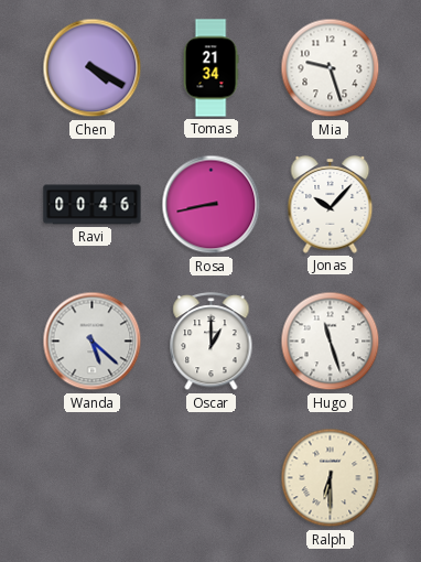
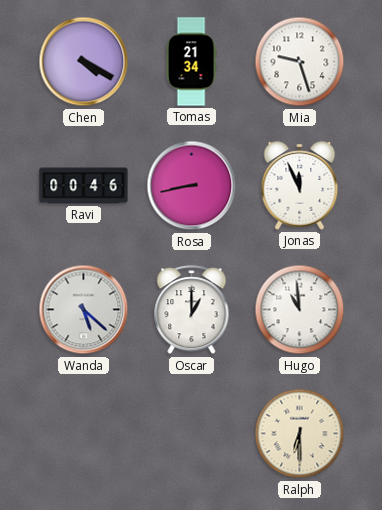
Jonas: 10:07 -> 11:56
Hugo: 11:27 -> 10:59
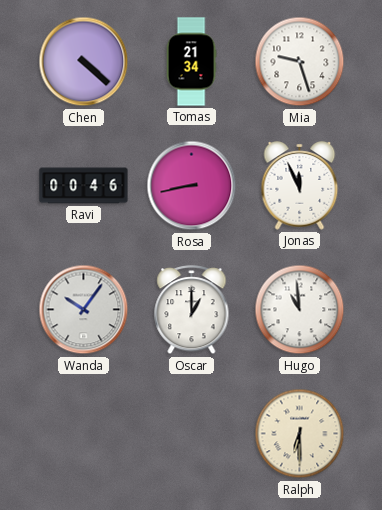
Chen: 4:20 -> 4:22
Wanda: 5:22 -> 10:06
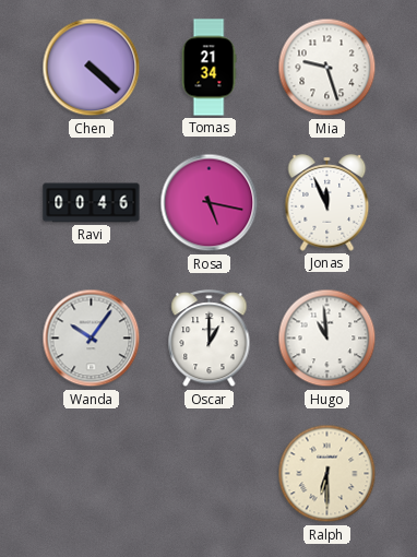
Rosa: 8:43 -> 5:17
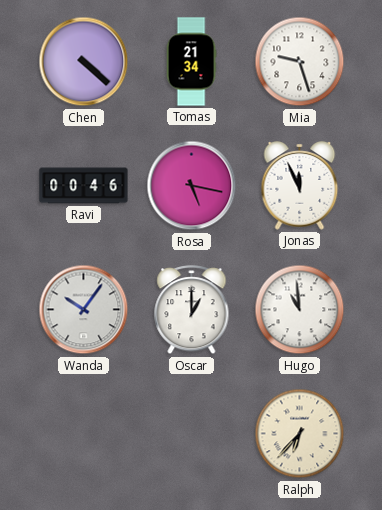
Ralph: 6:30 -> 6:37
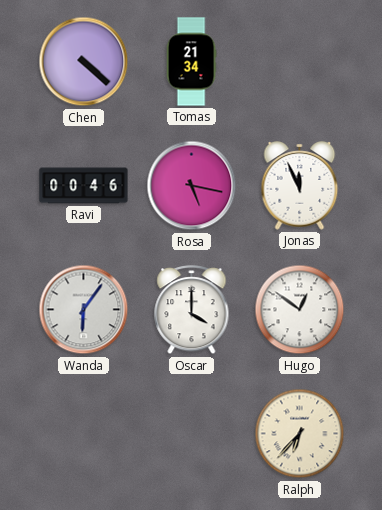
Mia: 9:27 -> none
Wanda: 10:06 -> 6:06
Oscar: 1:00 -> 4:00
Hugo: 10:59 -> 12:51
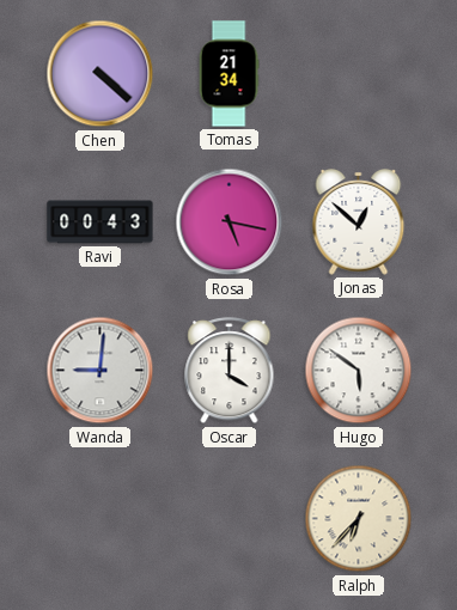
Ravi: 00:46 -> 00:43
Jonas: 11:56 -> 12:52
Wanda: 6:06 -> 9:01
Hugo: 12:51 -> 5:51
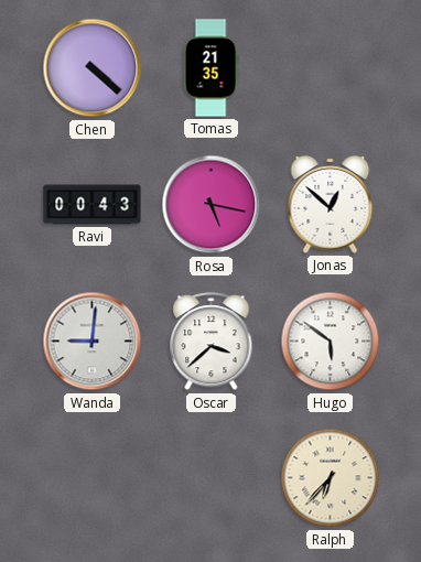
Tomas: 21:34 -> 21:35
Oscar: 4:00 -> 3:38
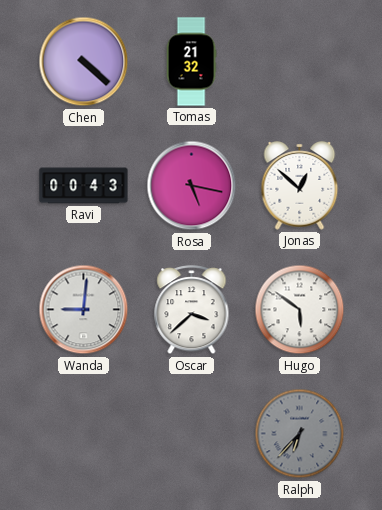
Tomas: 21:35 -> 21:32
Ralph dial: cream -> grey
